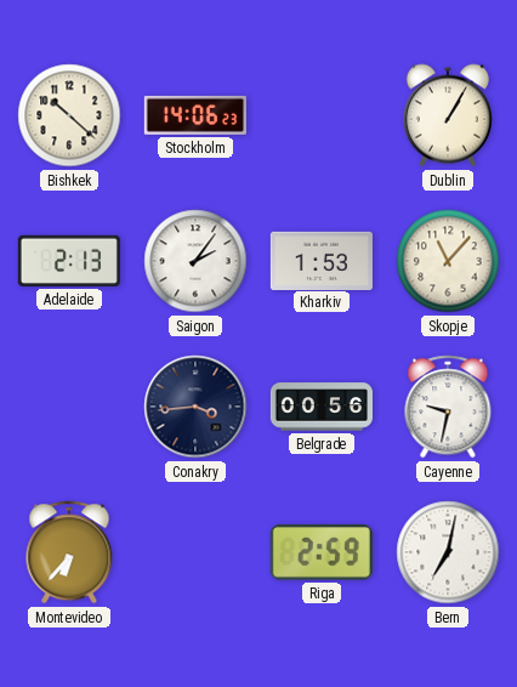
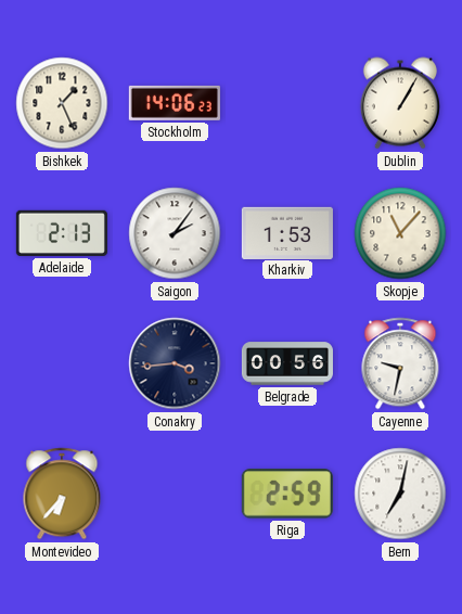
Bishkek: 10:22 -> 1:26
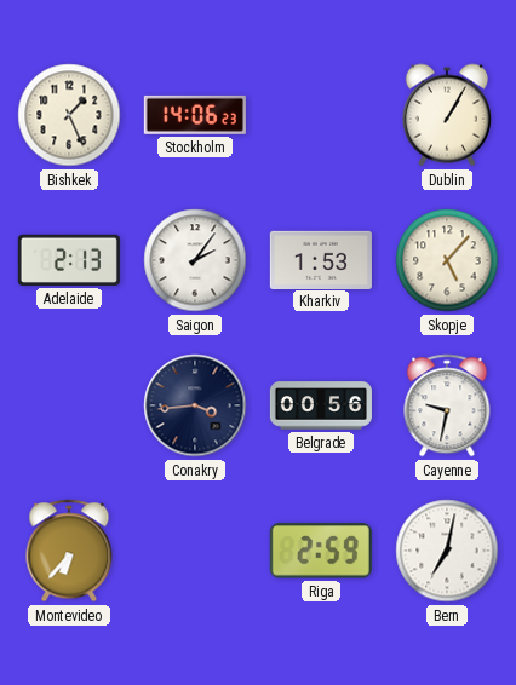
Skopje: 11:07 -> 5:07
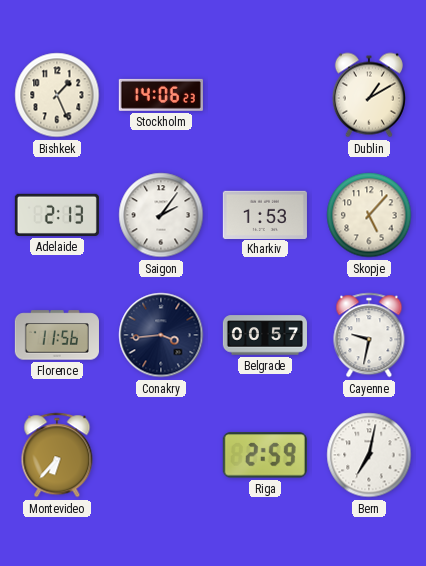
Dublin: 1:05 -> 1:10
Florence: none -> 11:56
Belgrade: 00:56 -> 00:57
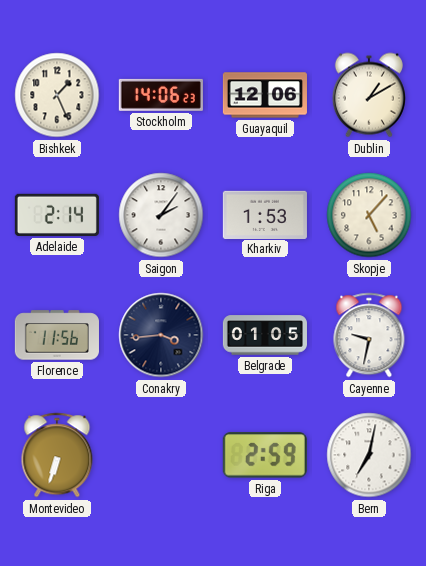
Guayaquil: none -> 12:06
Adelaide: 2:13 -> 2:14
Belgrade: 00:57 -> 01:05
Montevideo: 6:37 -> 6:33
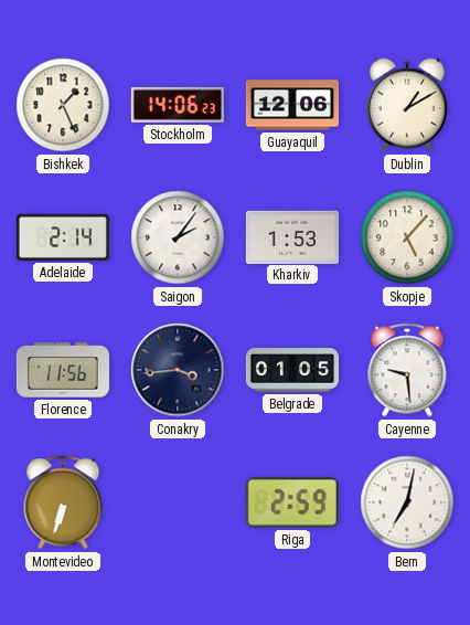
Cayenne: 9:32 -> 9:29
